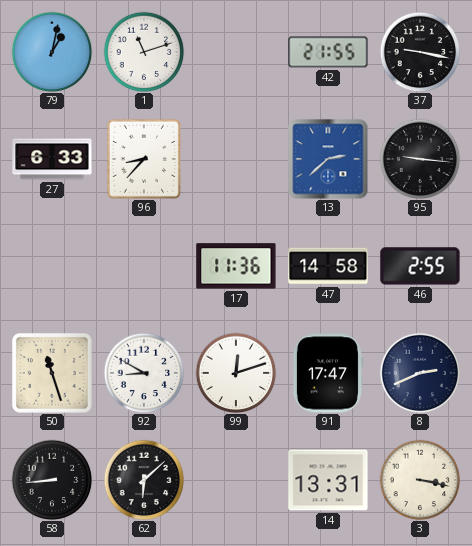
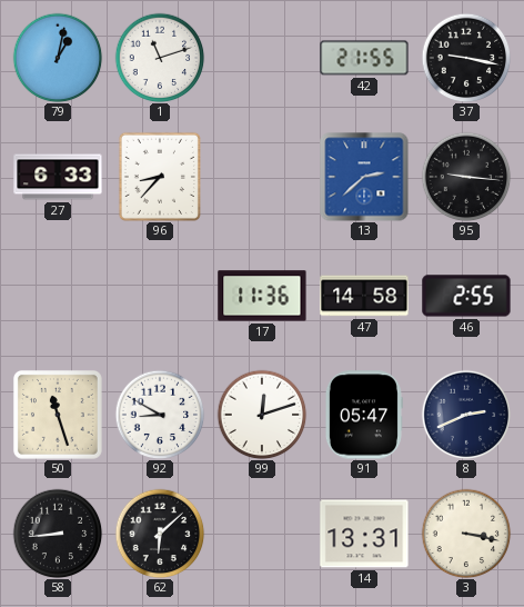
91: 17:47 -> 05:47
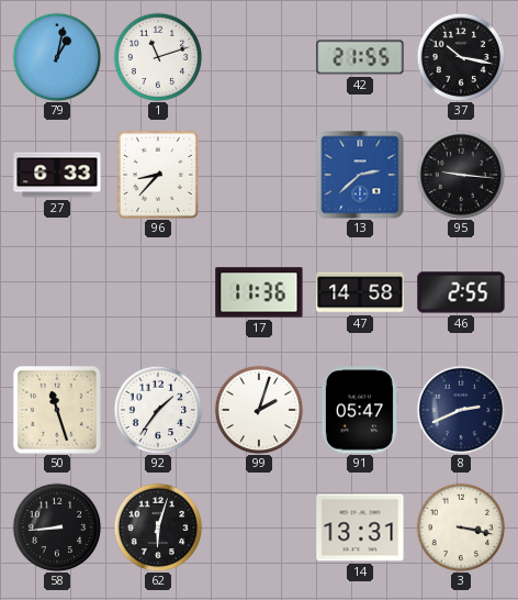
37: 9:17 -> 10:17
92: 8:50 -> 1:36
99: 12:12 -> 2:03
62: 6:08 -> 6:03
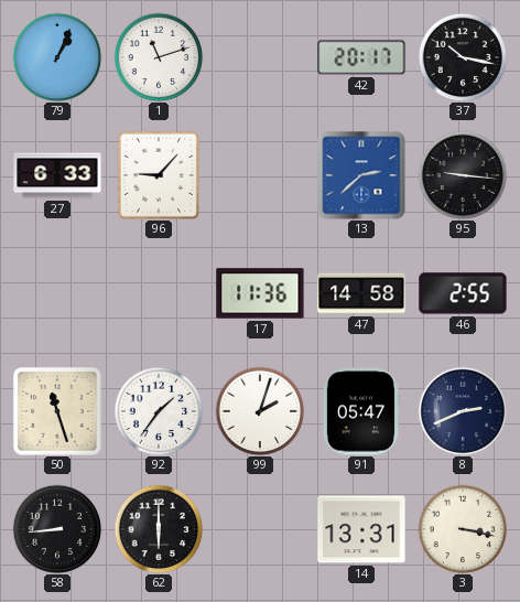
79: 1:02 -> 1:04
42: 21:55 -> 20:17
96: 8:37 -> 9:07
62: 6:03 -> 6:00
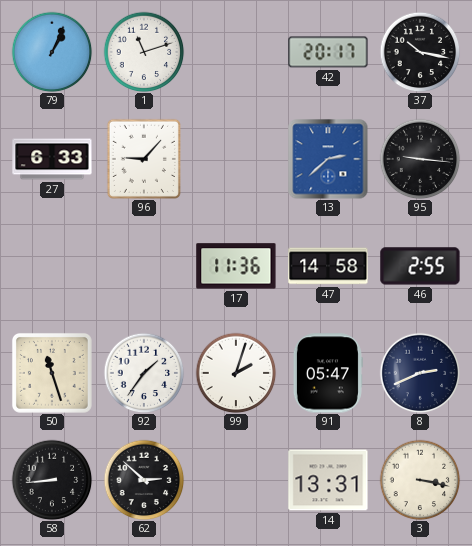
62: 6:00 -> 2:52
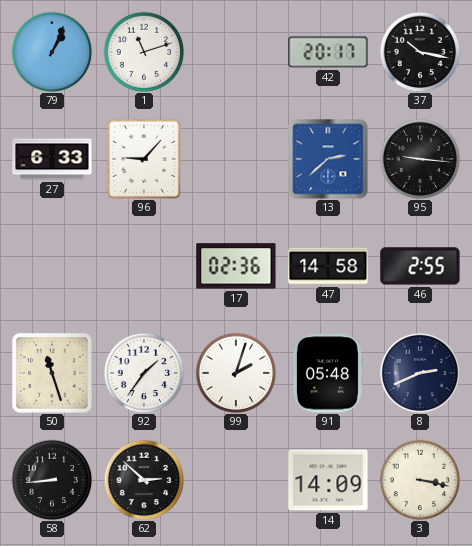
17: 11:36 -> 02:36
91: 05:47 -> 05:48
14: 13:31 -> 14:09
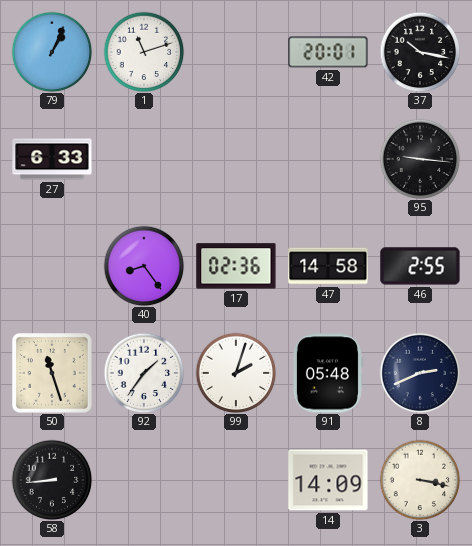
42: 20:17 -> 20:01
96: 9:07 -> none
13: 2:38 -> none
40: none -> 8:24
62: 2:52 -> none
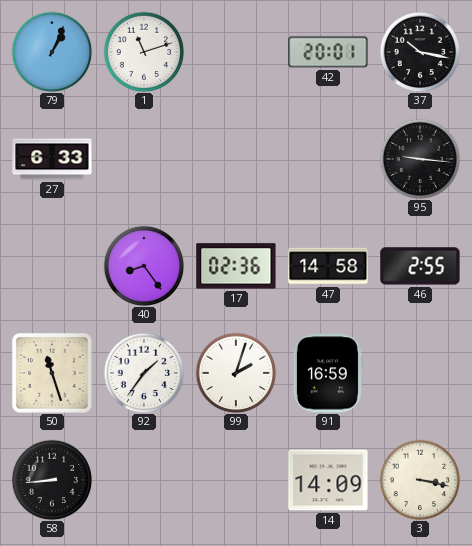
91: 05:48 -> 16:59
8: 2:41 -> none
